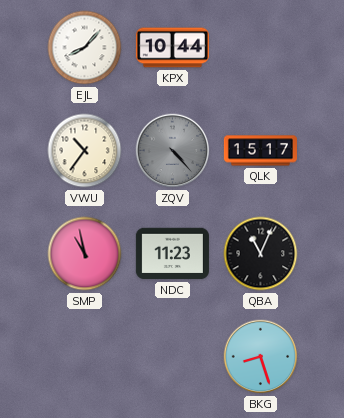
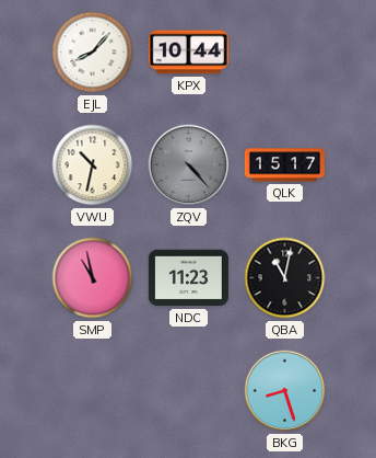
VWU: 10:36 -> 10:32
QBA: 11:04 -> 11:02
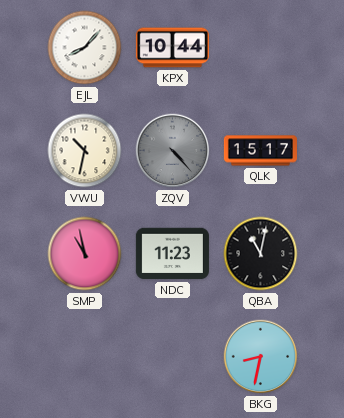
BKG: 8:27 -> 8:32
